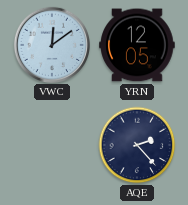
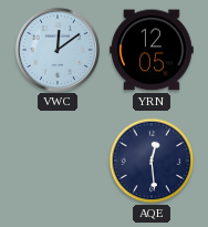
AQE: 2:23 -> 12:29
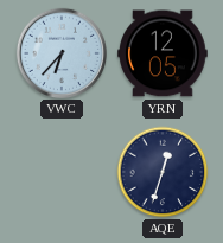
VWC: 12:09 -> 6:37
AQE: 12:29 -> 12:33
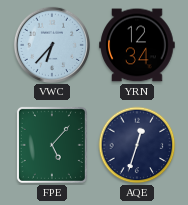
YRN: 12:05 -> 12:34
FPE: none -> 5:07
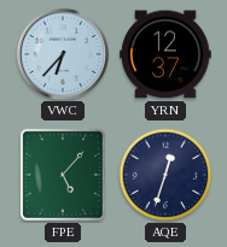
YRN: 12:34 -> 12:37
